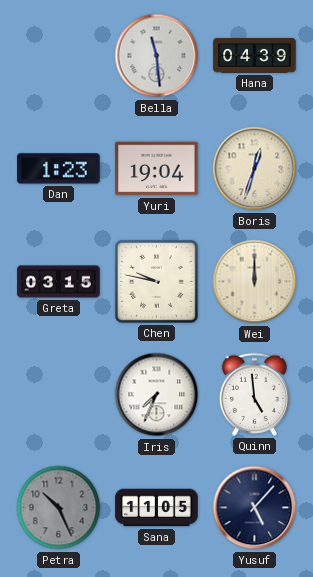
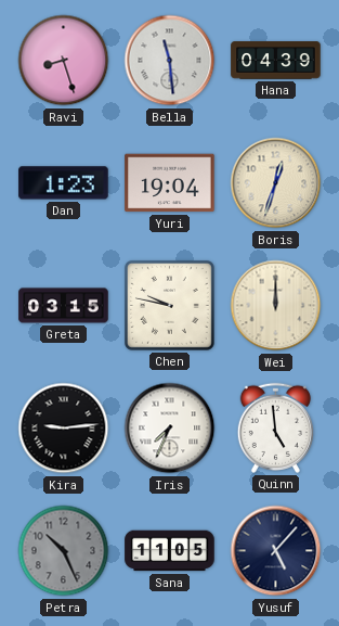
Ravi: none -> 8:27
Kira: none -> 9:14
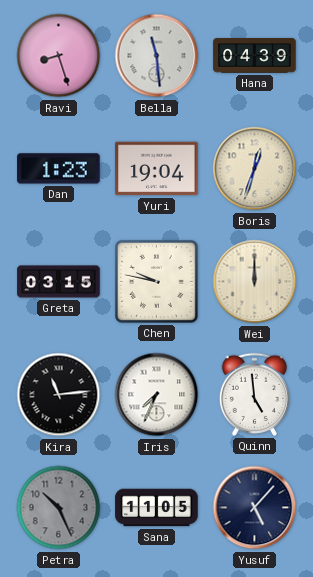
Kira: 9:14 -> 11:14
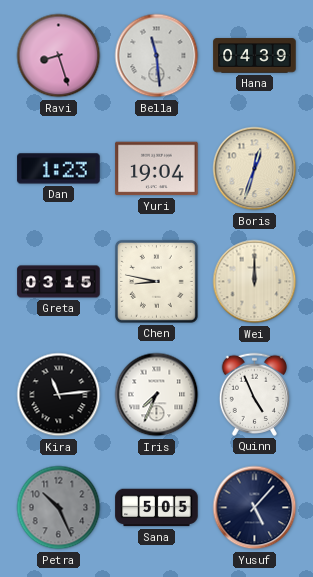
Chen: 9:47 -> 8:47
Quinn: 4:59 -> 4:56
Sana: 11:05 -> 5:05
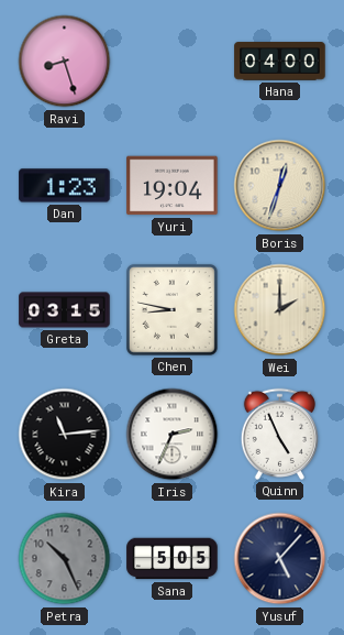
Bella: 11:29 -> none
Hana: 04:39 -> 04:00
Wei: 12:00 -> 2:00
Iris: 7:34 -> 2:34
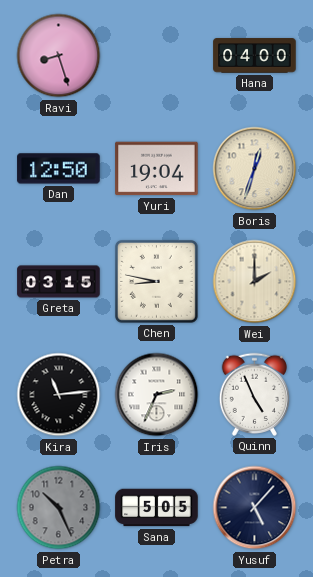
Dan: 1:23 -> 12:50
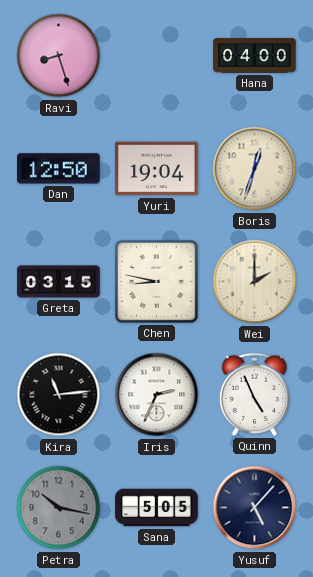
Petra: 10:26 -> 10:17
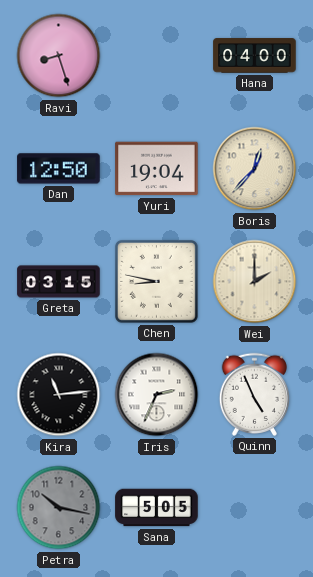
Boris: 12:33 -> 12:37
Yusuf: 5:07 -> none
